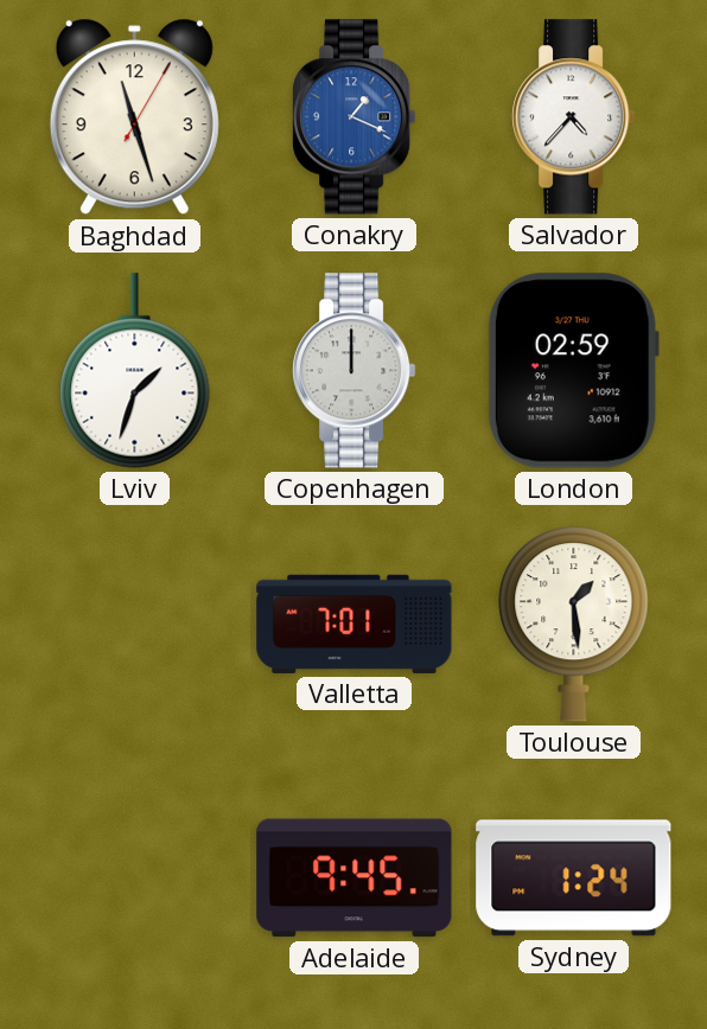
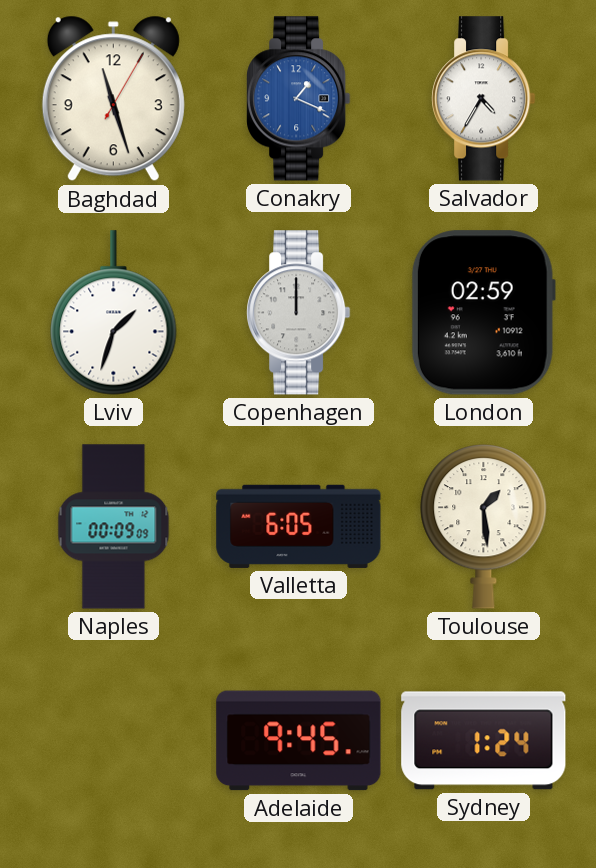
Salvador: 4:37 -> 4:35
Naples: none -> 00:09
Valletta: 7:01 -> 6:05
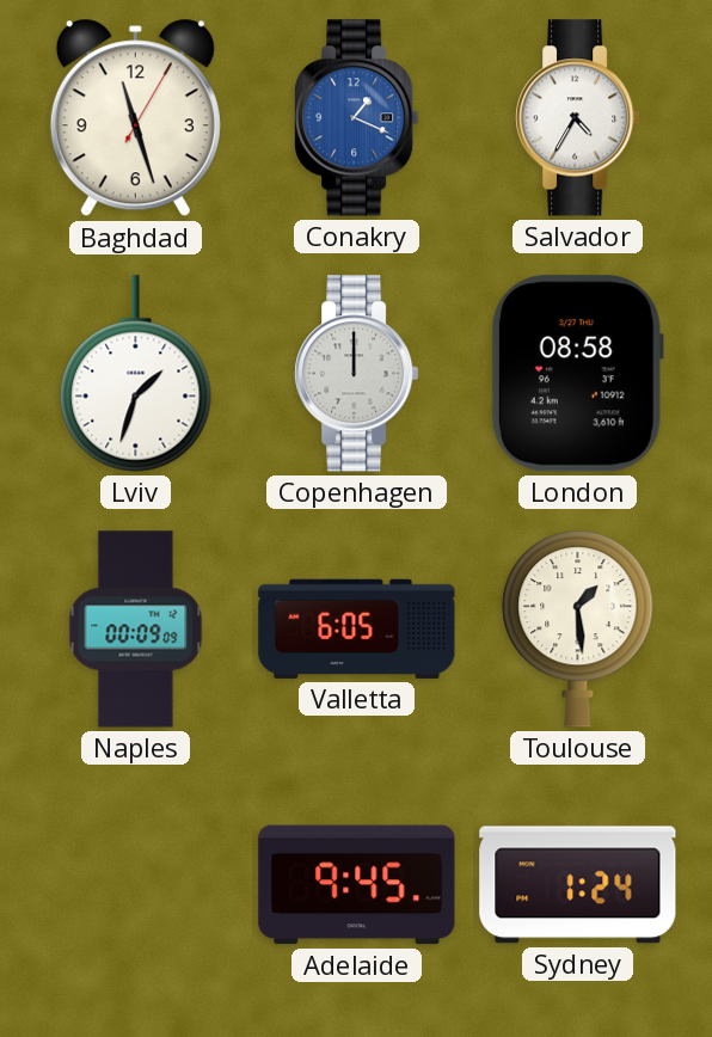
London: 02:59 -> 08:58
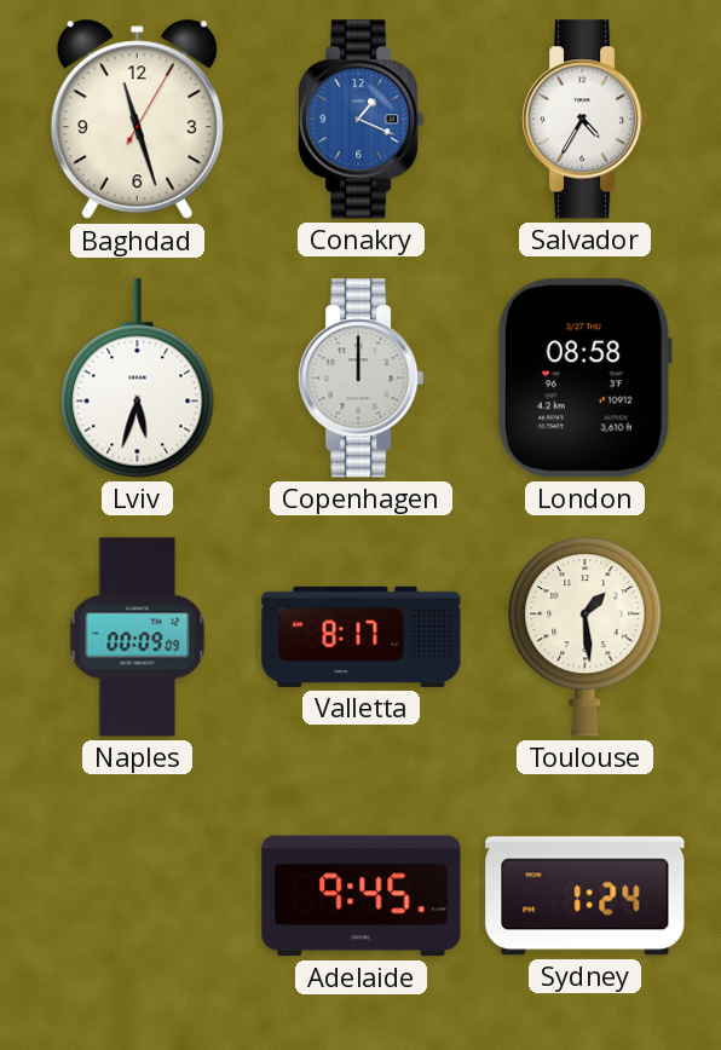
Lviv: 1:33 -> 5:33
Valletta: 6:05 -> 8:17
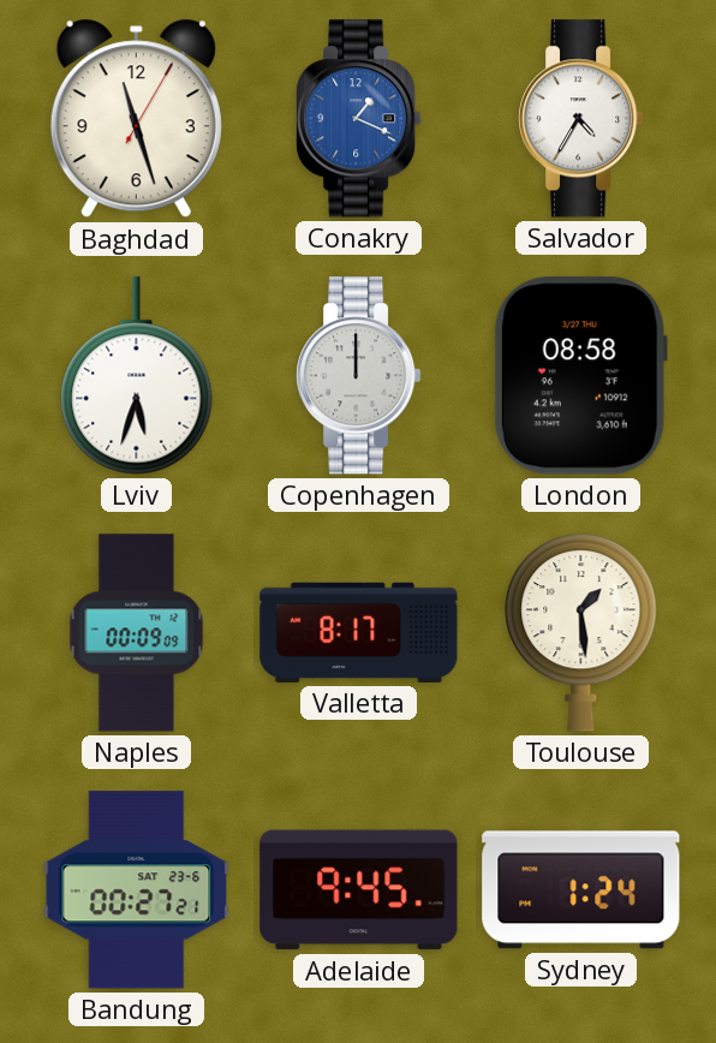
Bandung: none -> 00:27
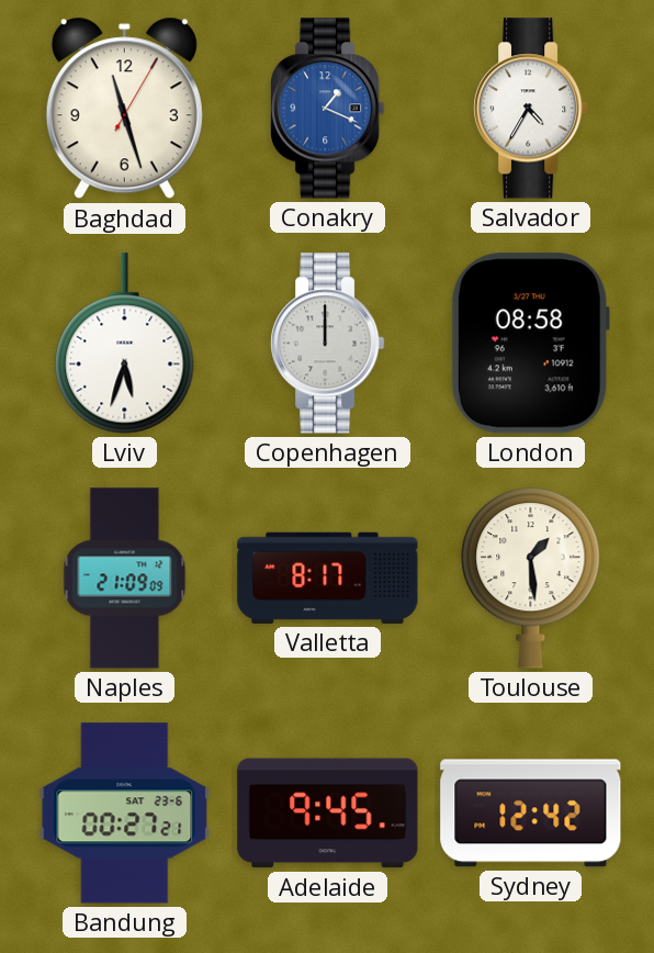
Naples: 00:09 -> 21:09
Sydney: 1:24 -> 12:42
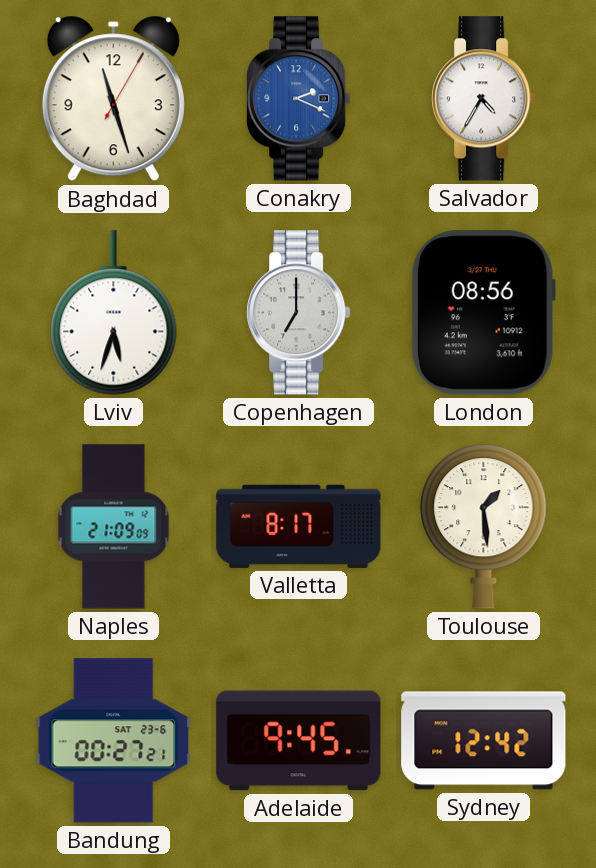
Conakry: 1:19 -> 2:19
Copenhagen: 12:00 -> 7:00
London: 08:58 -> 08:56
